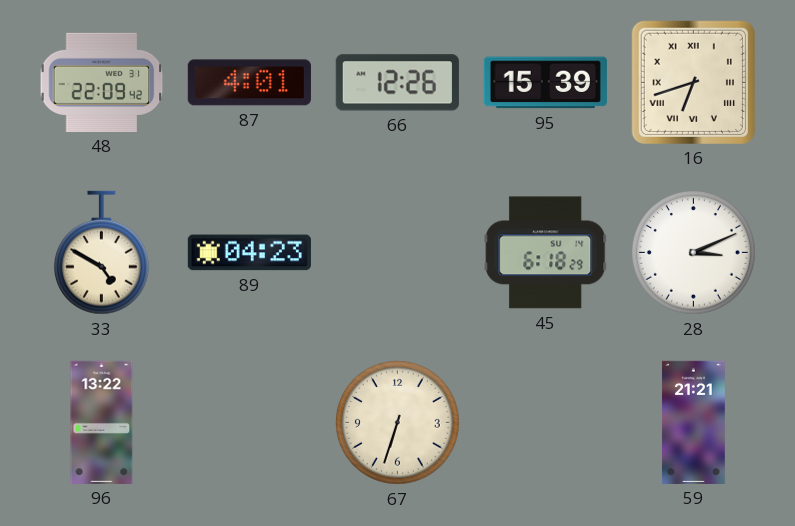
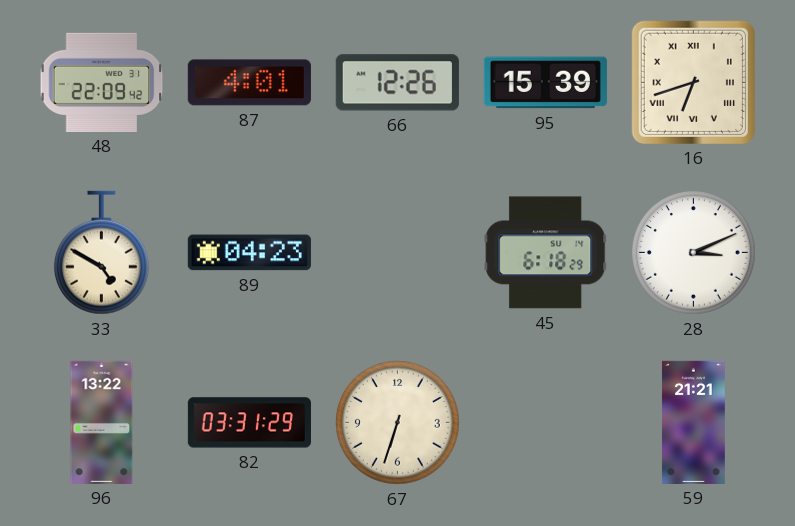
82: none -> 03:31
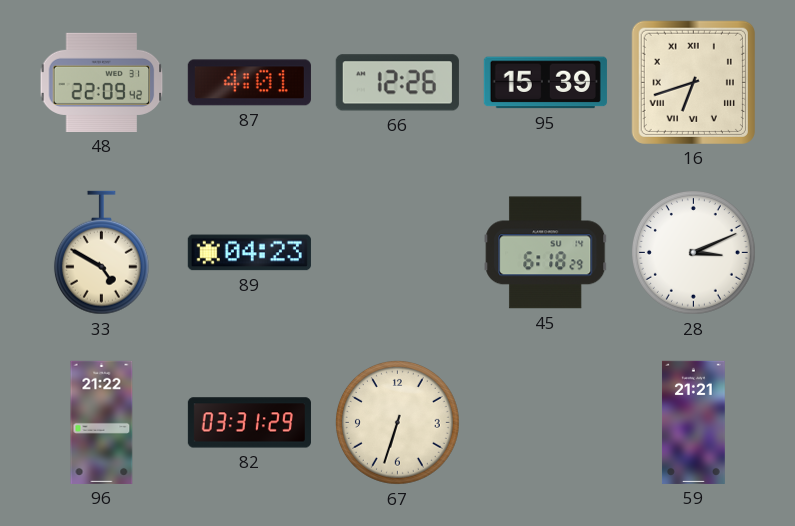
96: 13:22 -> 21:22
